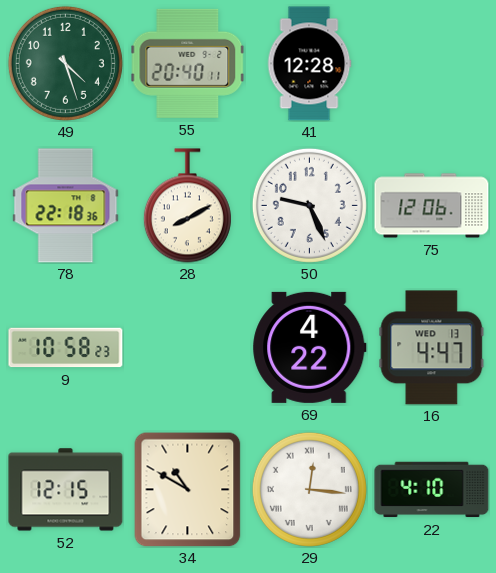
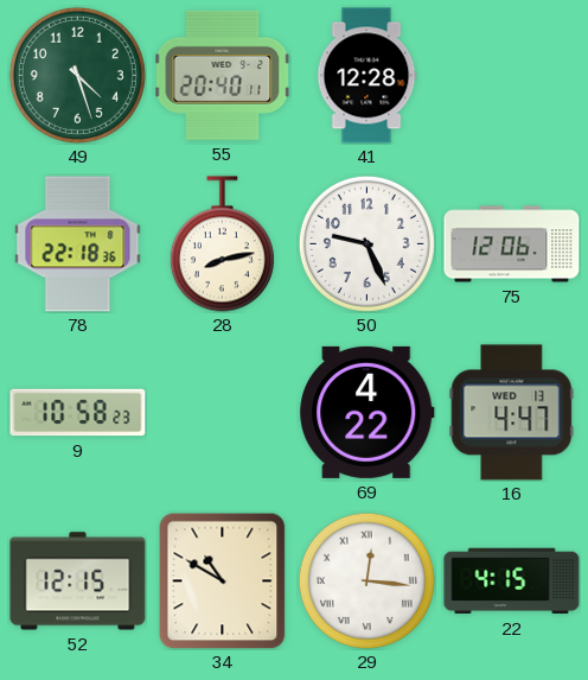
28: 8:10 -> 8:13
22: 4:10 -> 4:15
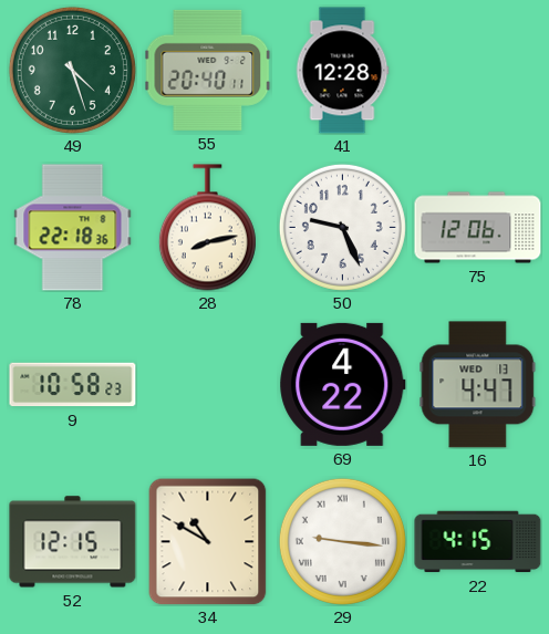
29: 12:16 -> 9:16
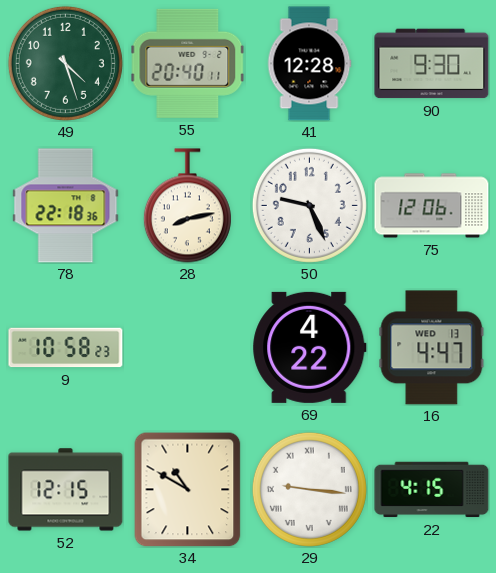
90: none -> 9:30
